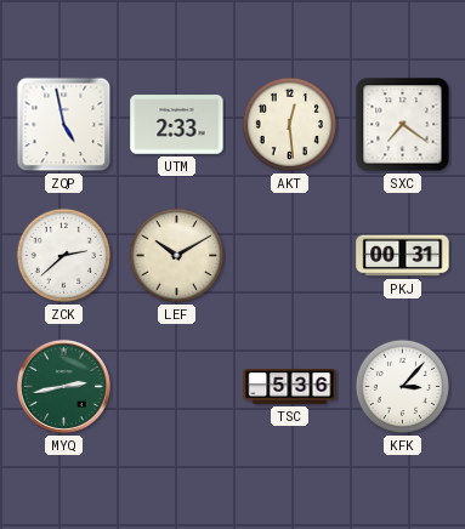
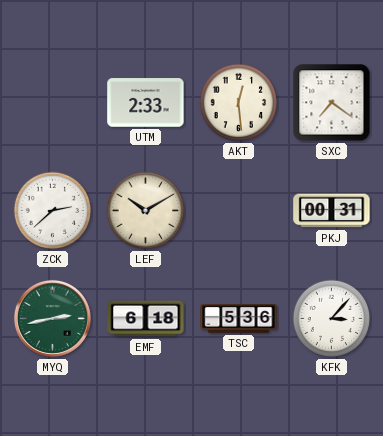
ZQP: 4:58 -> none
EMF: none -> 6:18
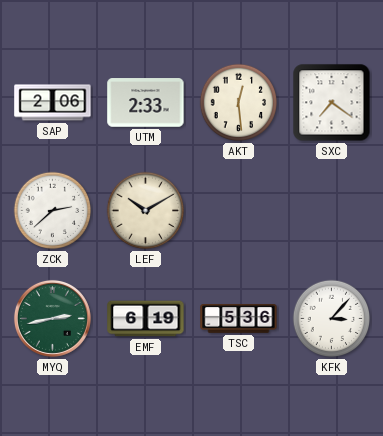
SAP: none -> 2:06
PKJ: 00:31 -> none
EMF: 6:18 -> 6:19
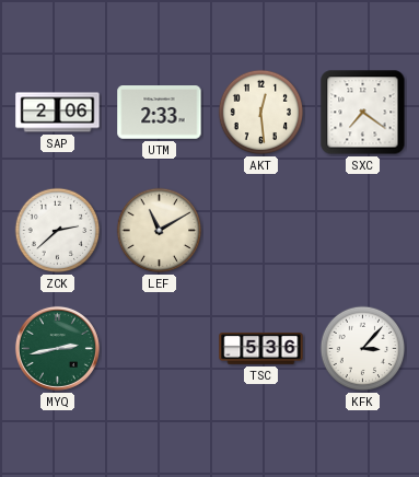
LEF: 10:10 -> 11:10
EMF: 6:19 -> none
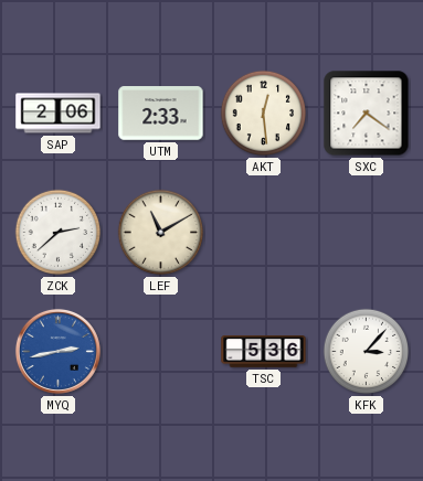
MYQ dial: green -> blue
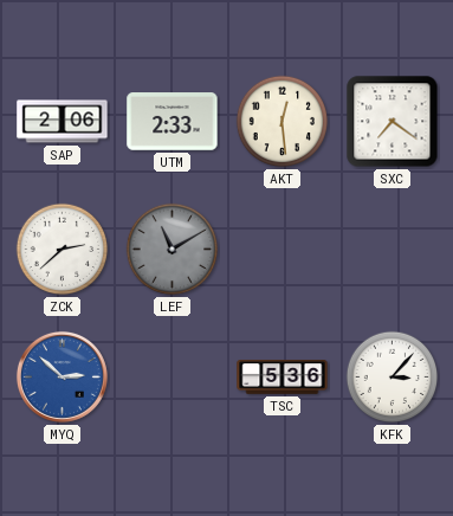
LEF dial: cream -> grey
MYQ: 2:43 -> 2:52
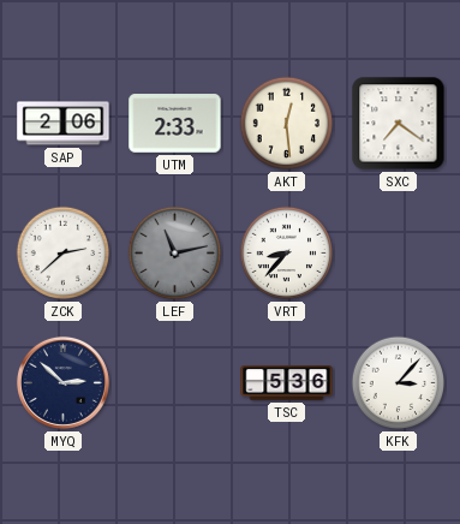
LEF: 11:10 -> 11:13
VRT: none -> 8:37
MYQ dial: blue -> navy
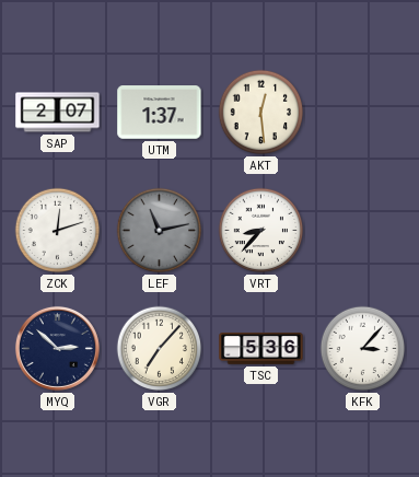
SAP: 2:06 -> 2:07
UTM: 2:33 -> 1:37
SXC: 7:21 -> none
ZCK: 2:38 -> 12:12
VGR: none -> 7:07
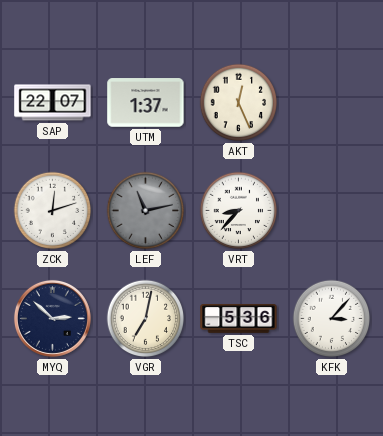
SAP: 2:07 -> 22:07
AKT: 12:29 -> 12:26
VGR: 7:07 -> 7:02
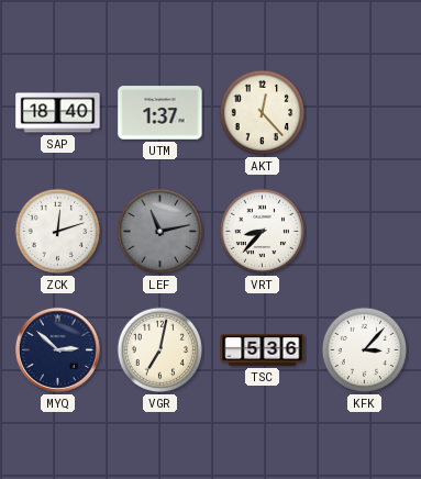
SAP: 22:07 -> 18:40
AKT: 12:26 -> 12:23
